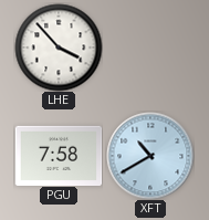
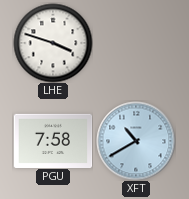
LHE: 3:53 -> 3:48
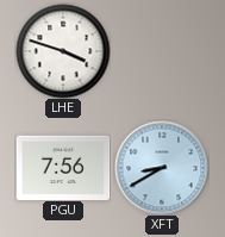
PGU: 7:58 -> 7:56
XFT: 10:40 -> 8:40
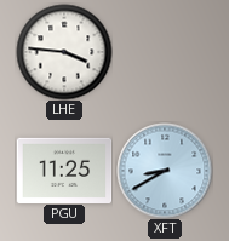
LHE: 3:48 -> 3:46
PGU: 7:56 -> 11:25
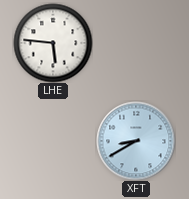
LHE: 3:46 -> 5:46
PGU: 11:25 -> none
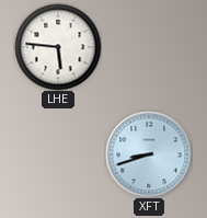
XFT: 8:40 -> 8:42
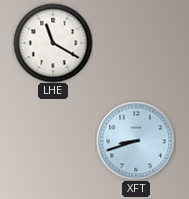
LHE: 5:46 -> 11:20
